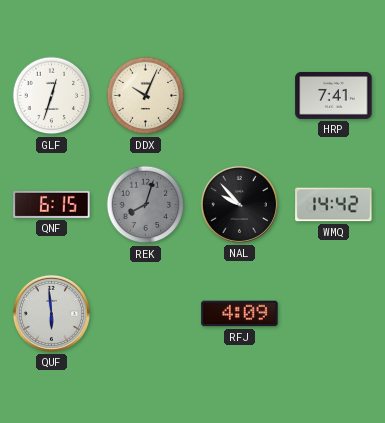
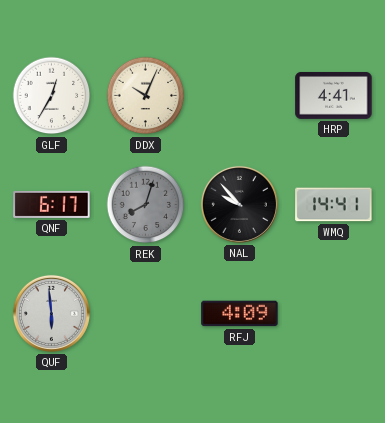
GLF: 12:33 -> 12:35
HRP: 7:41 -> 4:41
QNF: 6:15 -> 6:17
WMQ: 14:42 -> 14:41
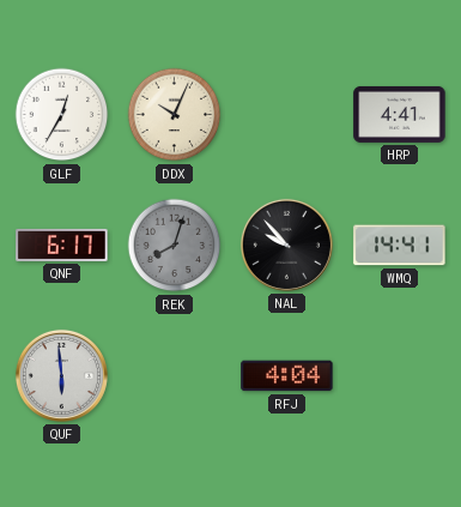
RFJ: 4:09 -> 4:04
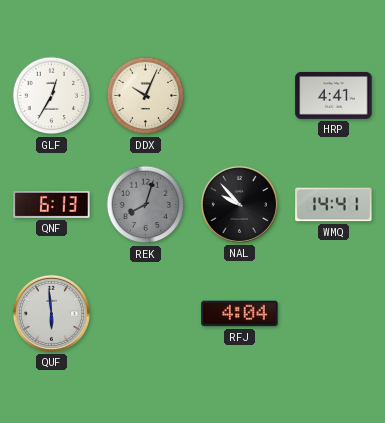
QNF: 6:17 -> 6:13
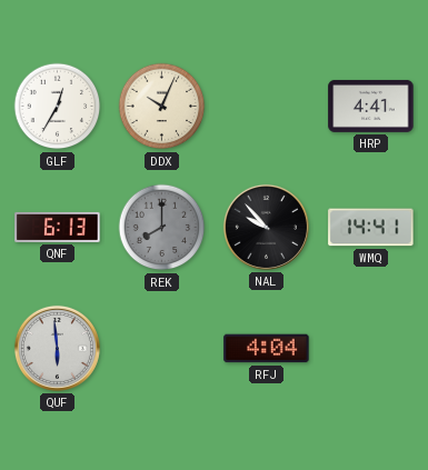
REK: 8:03 -> 8:00
